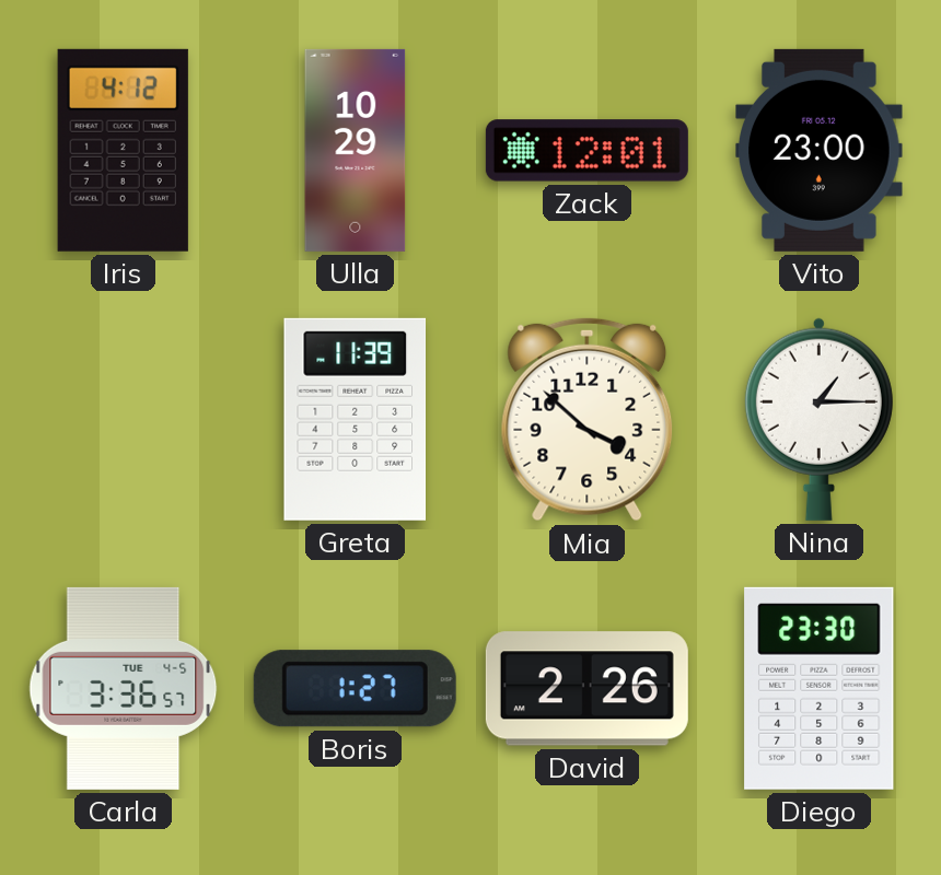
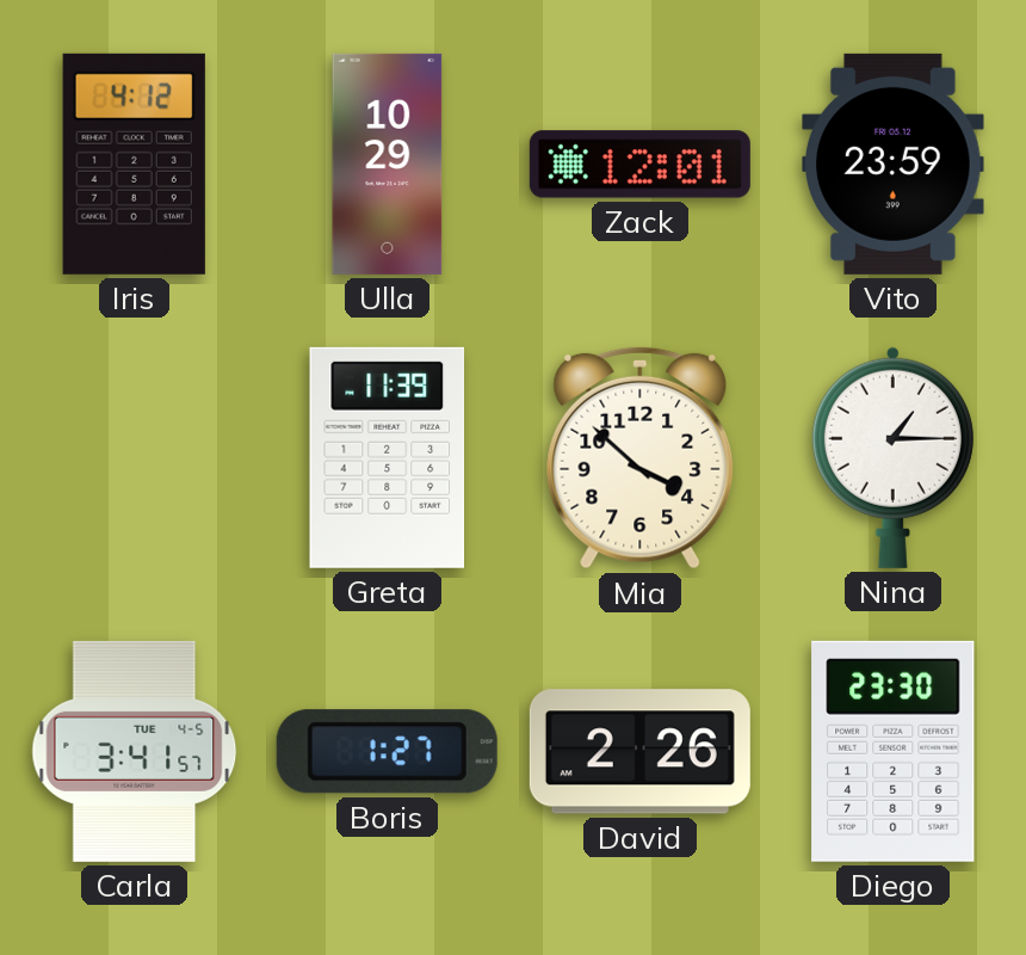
Vito: 23:00 -> 23:59
Carla: 3:36 -> 3:41
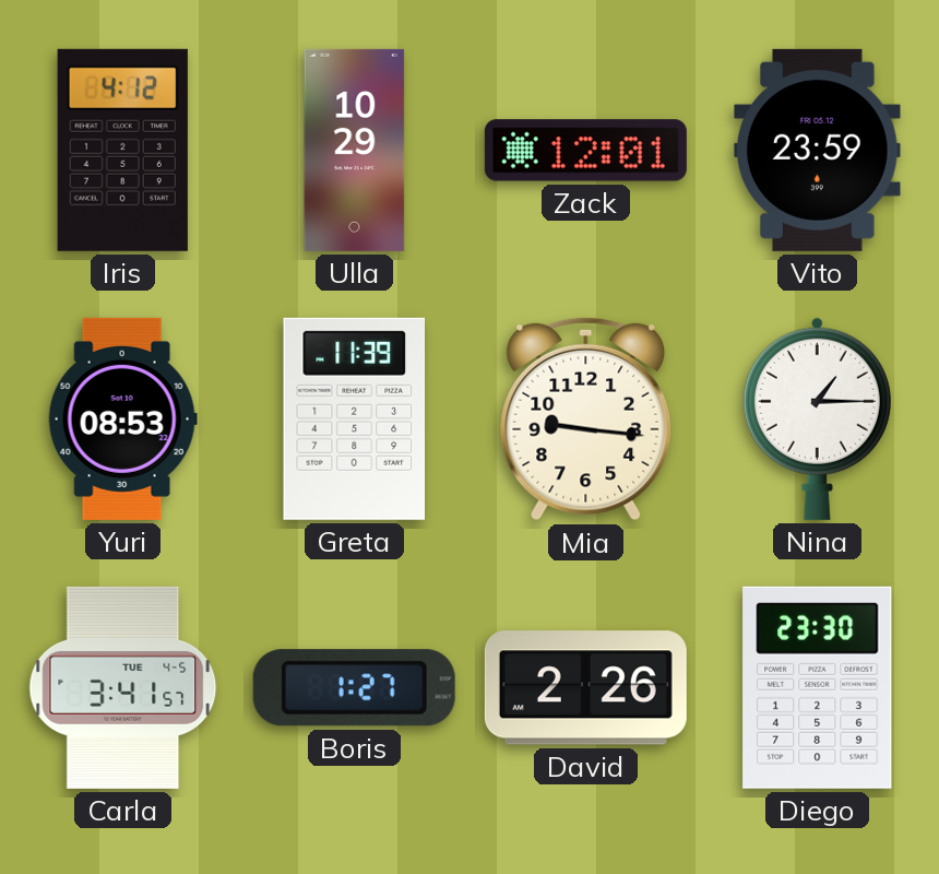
Yuri: none -> 08:53
Mia: 3:52 -> 9:16
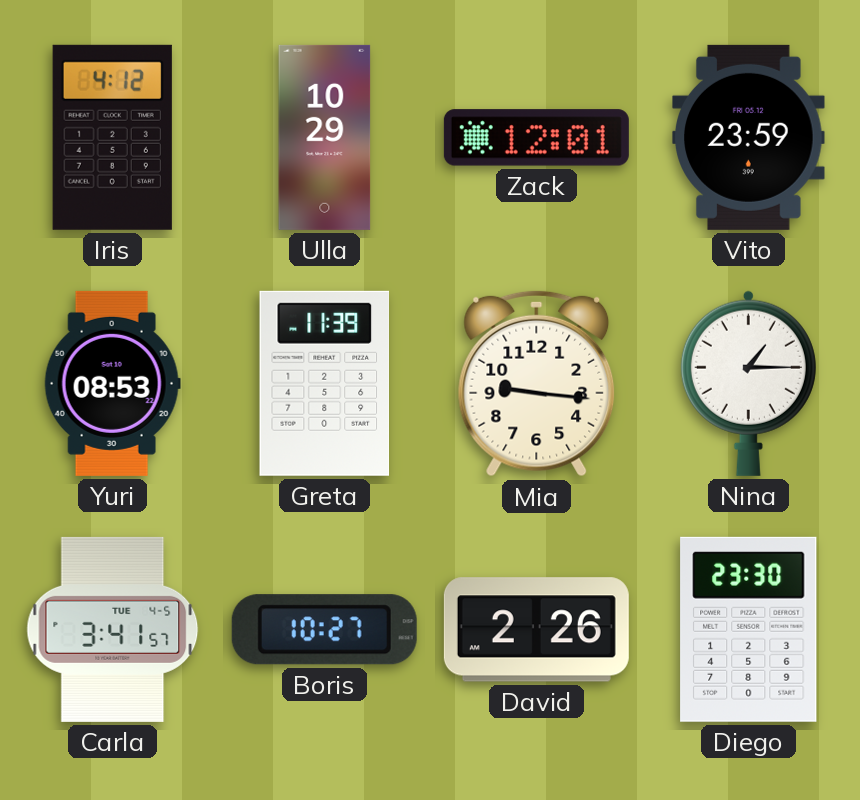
Boris: 1:27 -> 10:27
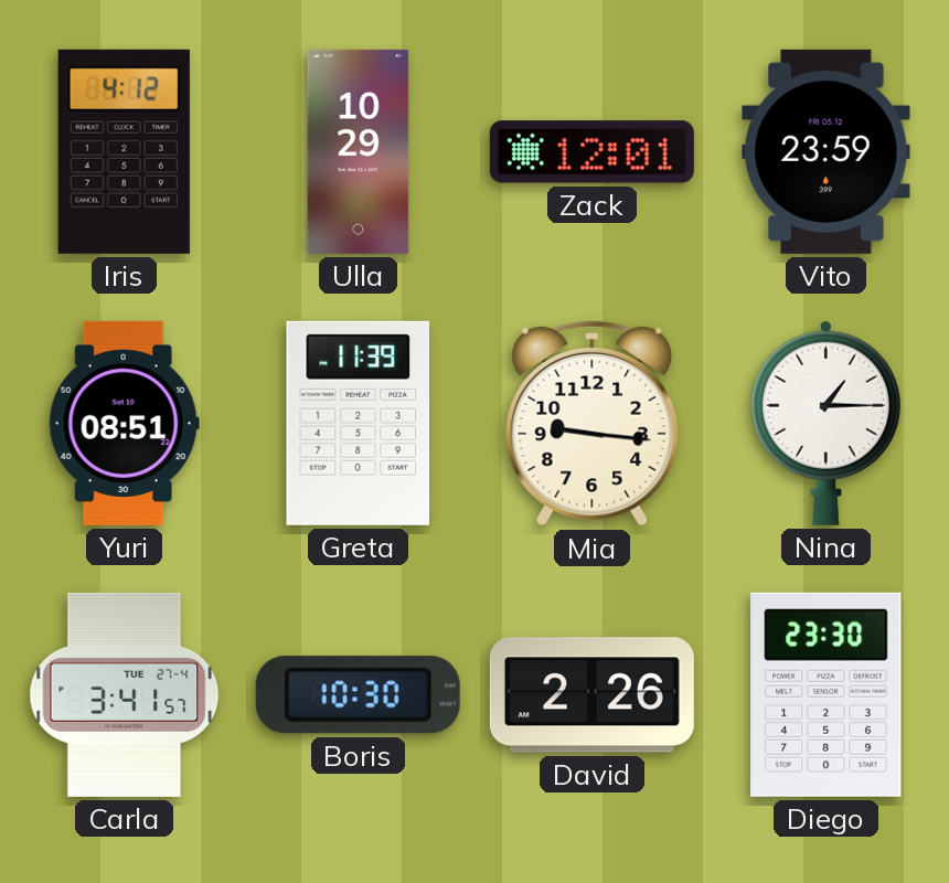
Yuri: 08:53 -> 08:51
Carla date: TUE 4-5 -> TUE 27-4
Boris: 10:27 -> 10:30
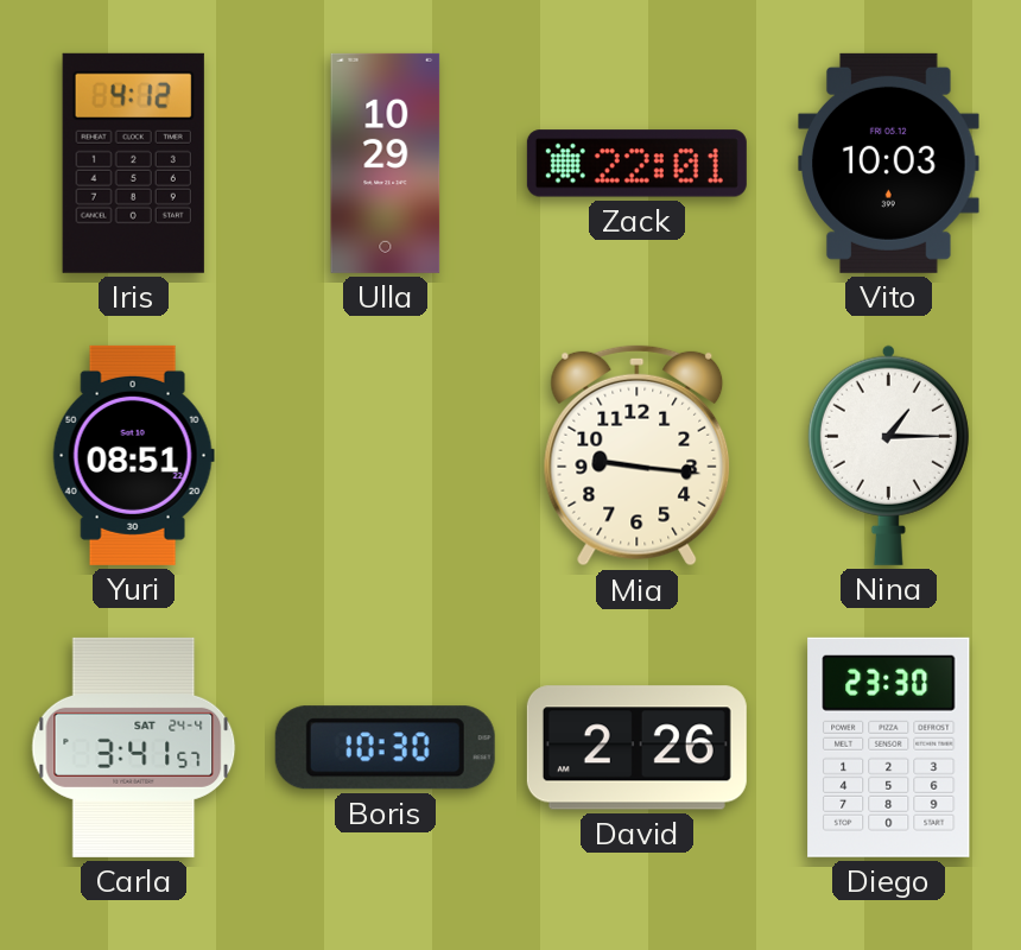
Zack: 12:01 -> 22:01
Vito: 23:59 -> 10:03
Greta: 11:39 -> none
Carla date: TUE 27-4 -> SAT 24-4
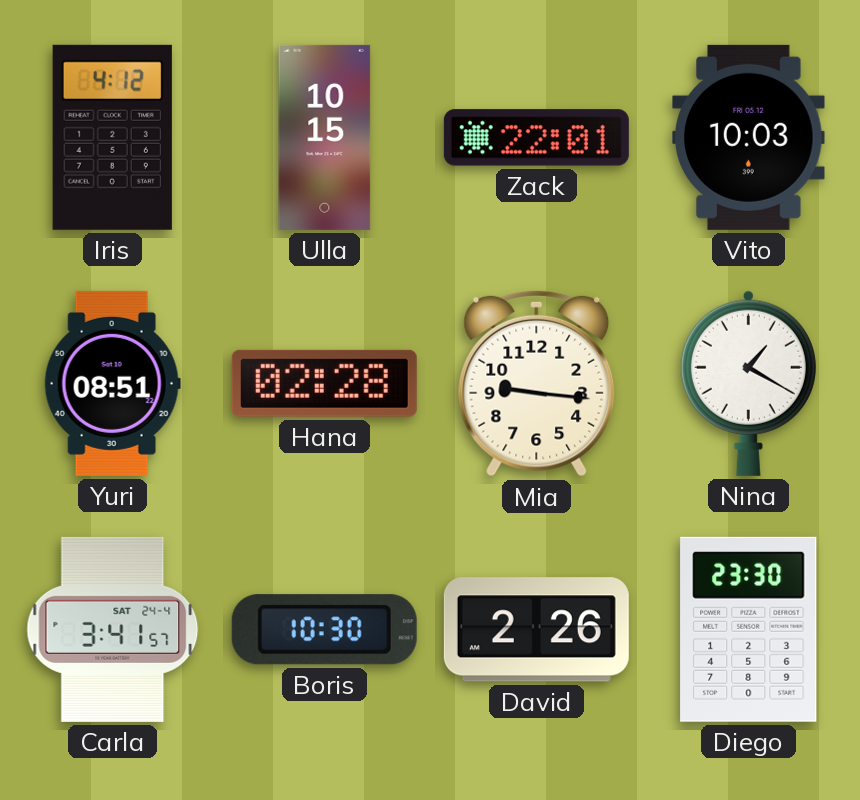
Ulla: 10:29 -> 10:15
Hana: none -> 02:28
Nina: 1:15 -> 1:20
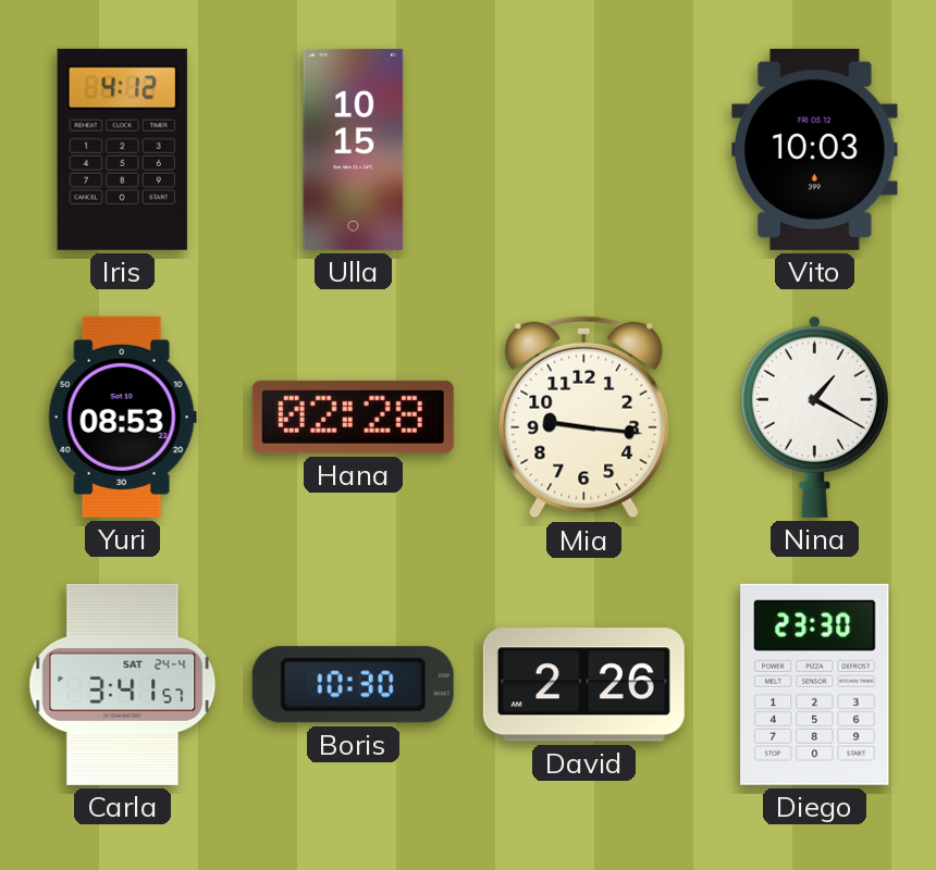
Zack: 22:01 -> none
Yuri: 08:51 -> 08:53
